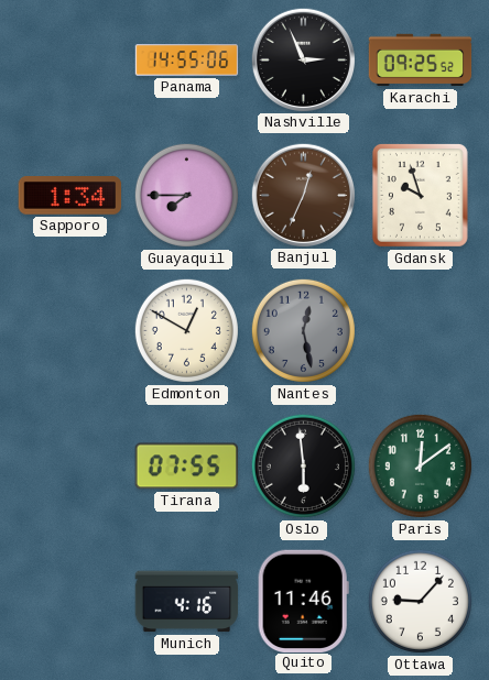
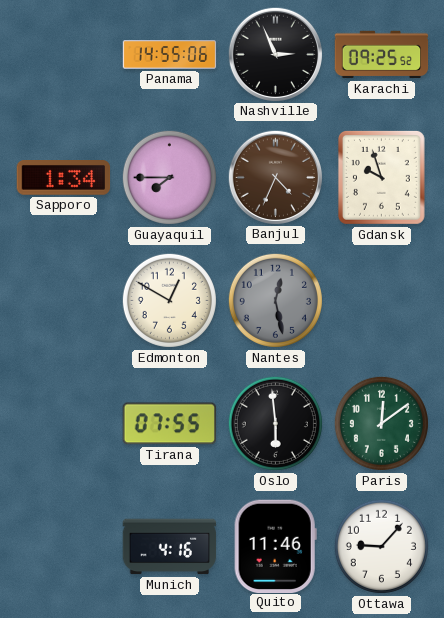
Banjul: 12:34 -> 4:34
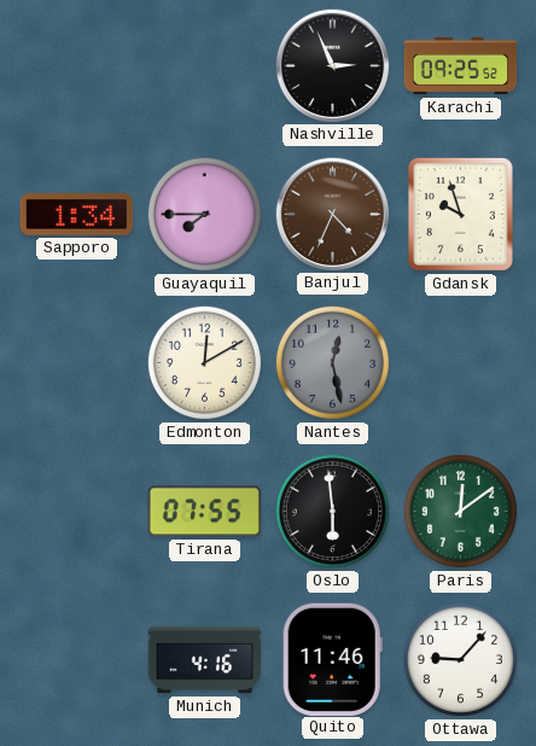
Panama: 14:55 -> none
Edmonton: 12:50 -> 12:10
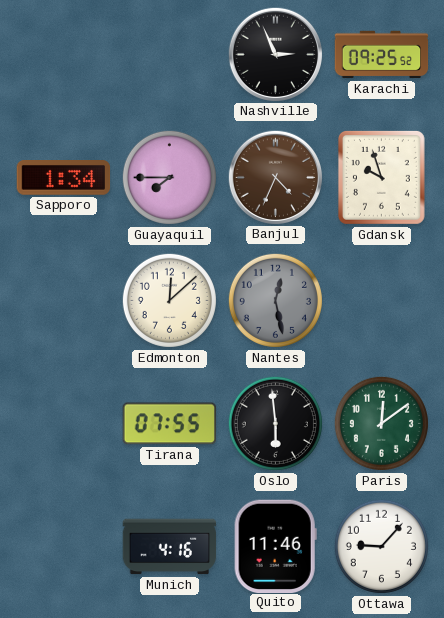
Edmonton: 12:10 -> 12:08
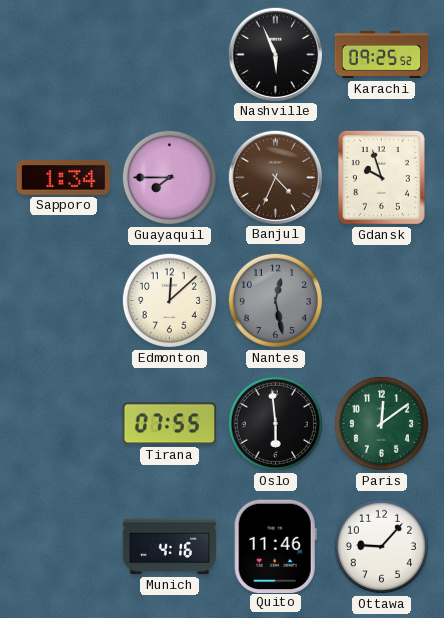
Nashville: 2:56 -> 5:56
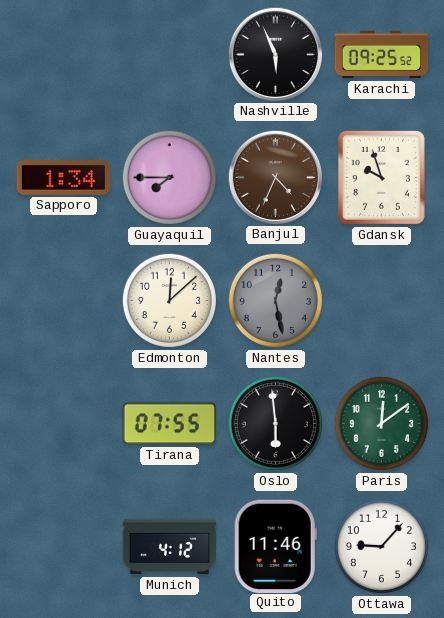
Munich: 4:16 -> 4:12
